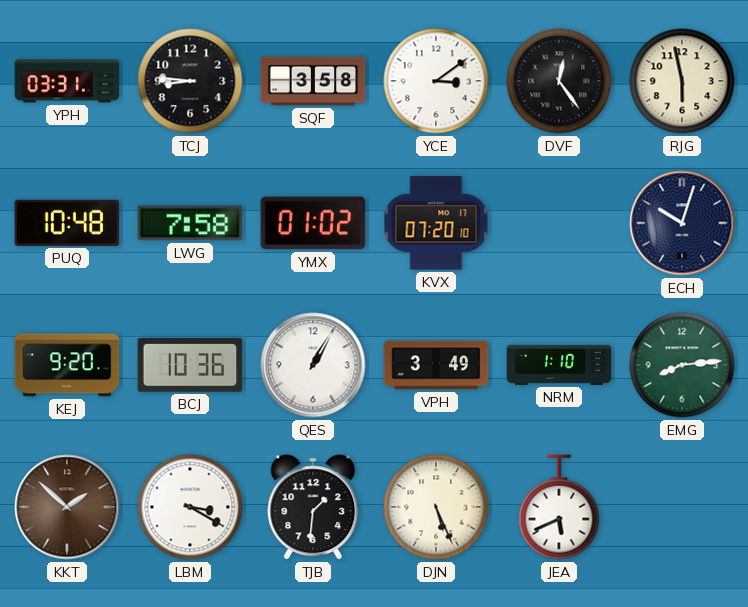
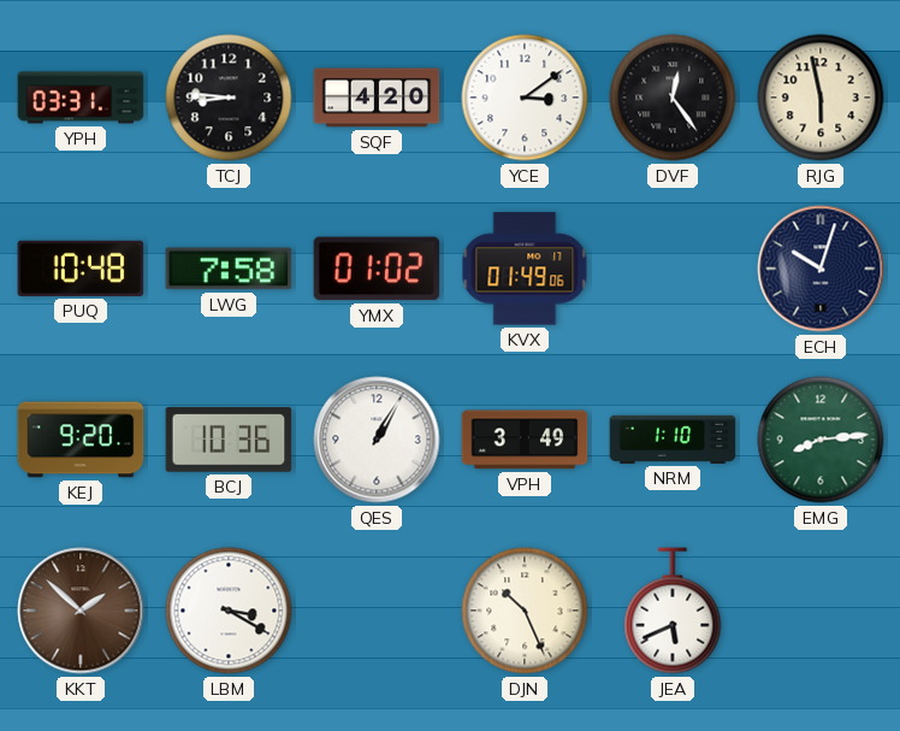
SQF: 3:58 -> 4:20
KVX: 07:20 -> 01:49
TJB: 1:31 -> none
DJN: 5:26 -> 10:26
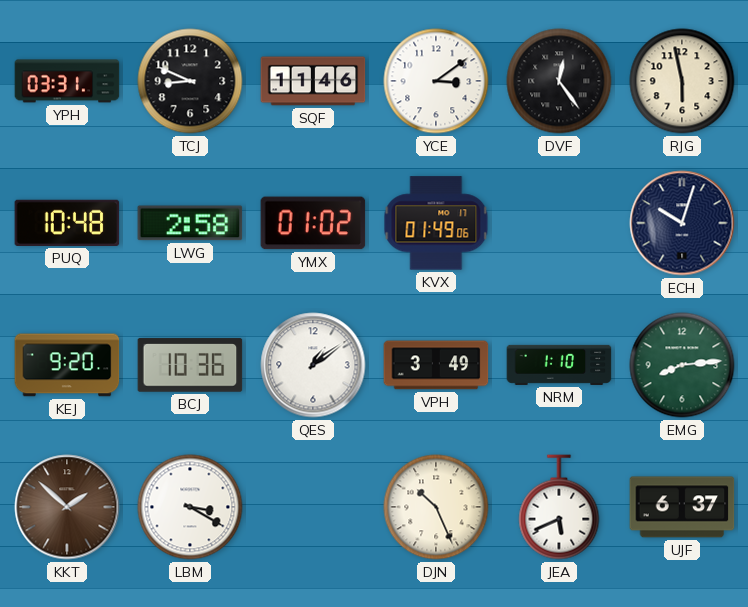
TCJ: 8:46 -> 8:49
SQF: 4:20 -> 11:46
LWG: 7:58 -> 2:58
QES: 1:05 -> 1:09
UJF: none -> 6:37
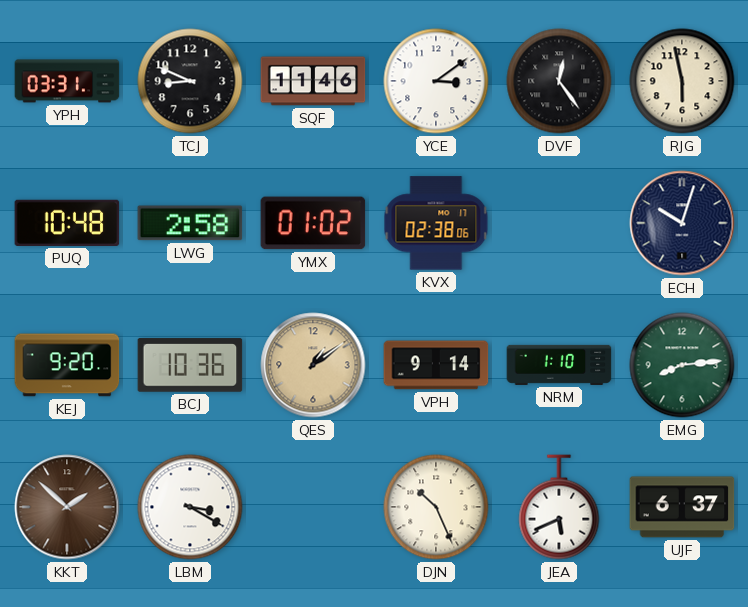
KVX: 01:49 -> 02:38
QES dial: white -> champagne
VPH: 3:49 -> 9:14
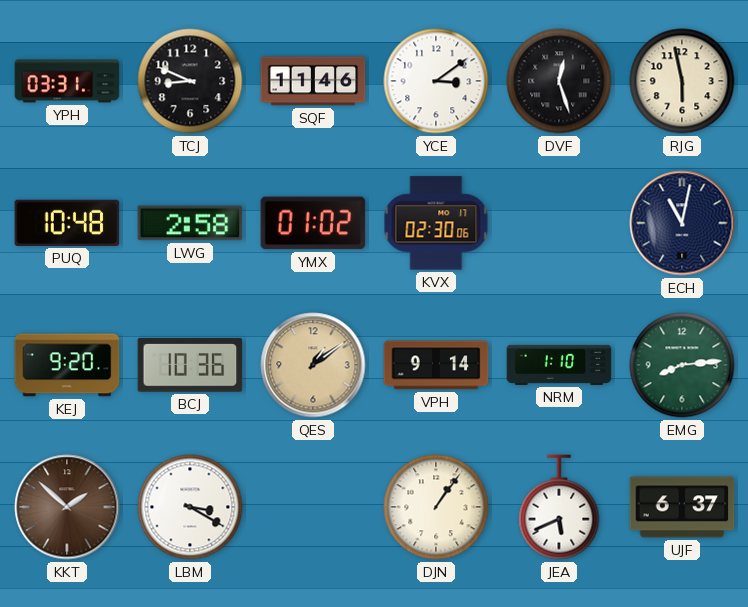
DVF: 12:24 -> 12:27
KVX: 02:38 -> 02:30
ECH: 10:03 -> 11:02
DJN: 10:26 -> 1:06
